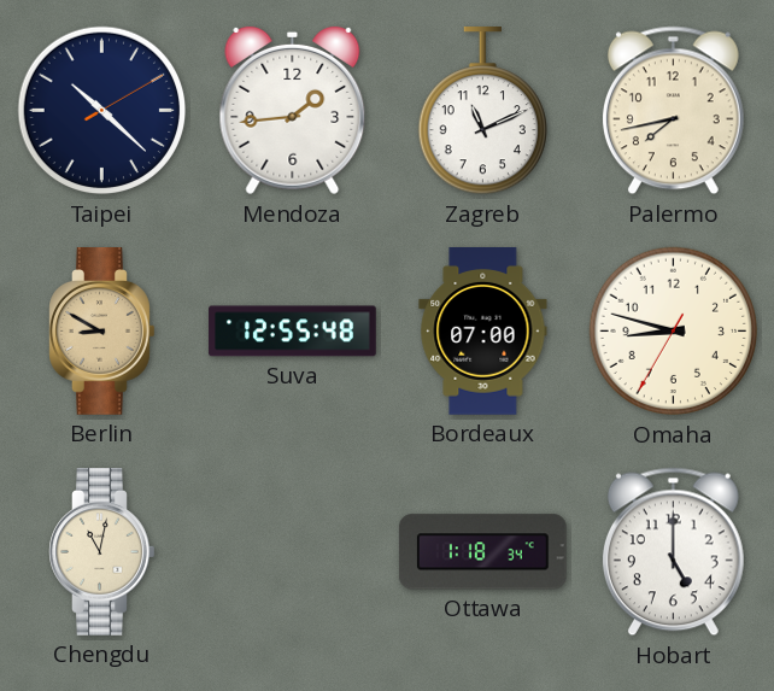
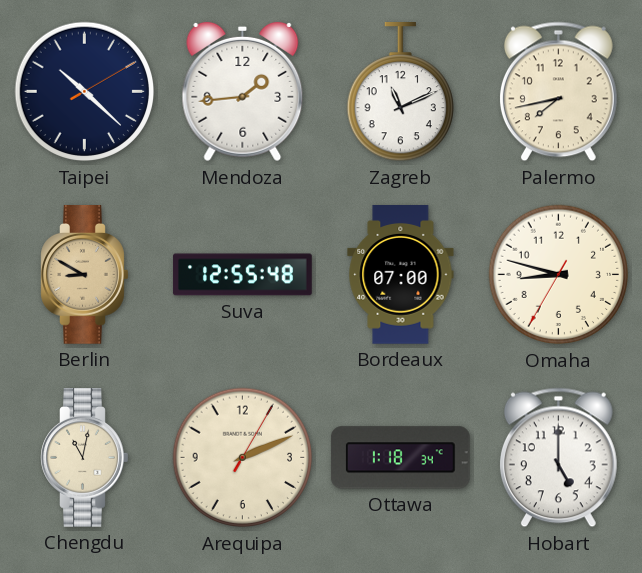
Arequipa: none -> 2:11
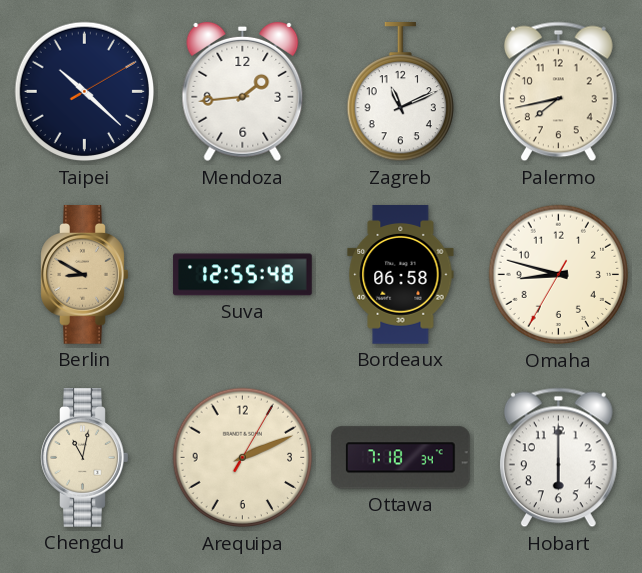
Bordeaux: 07:00 -> 06:58
Ottawa: 1:18 -> 7:18
Hobart: 5:00 -> 6:00
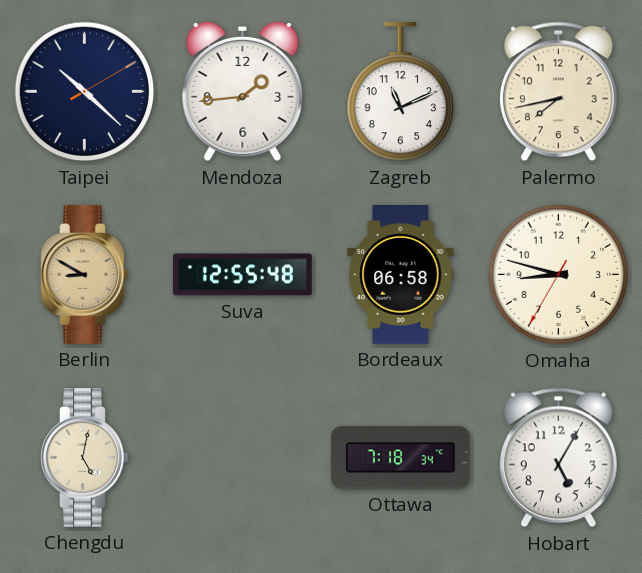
Chengdu: 11:02 -> 5:02
Arequipa: 2:11 -> none
Hobart: 6:00 -> 5:05
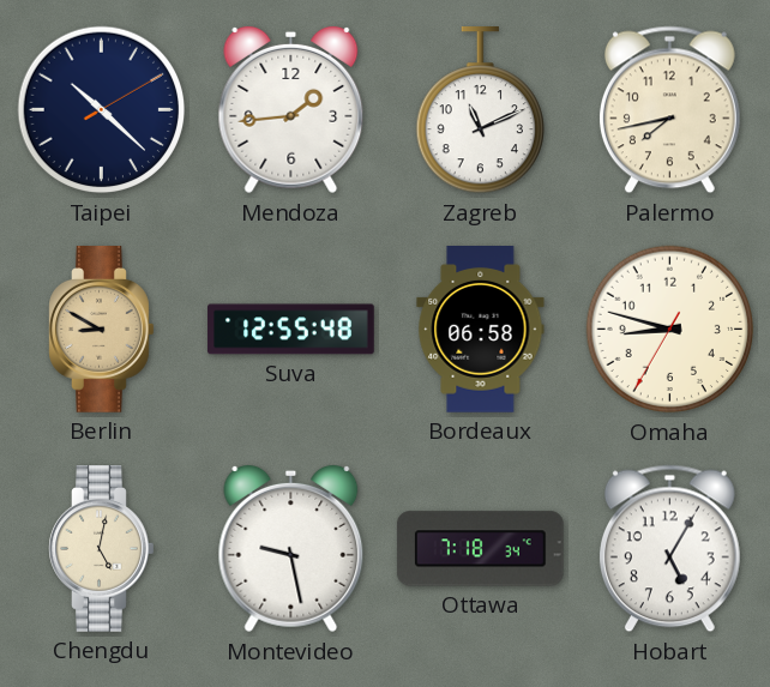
Montevideo: none -> 9:28
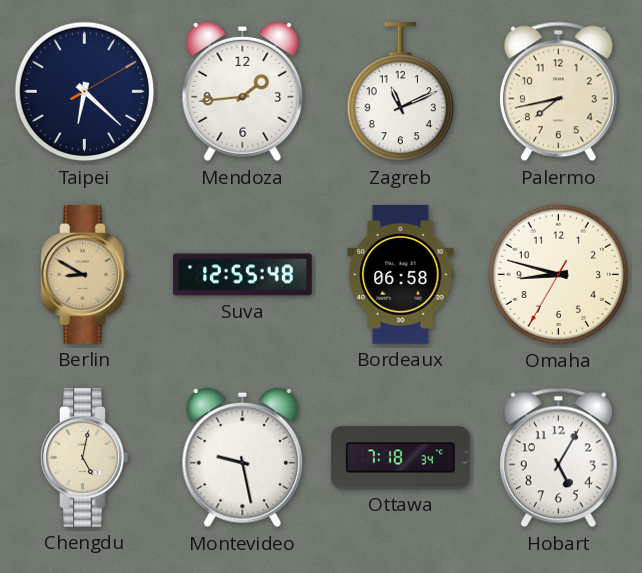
Taipei: 10:22 -> 6:22
